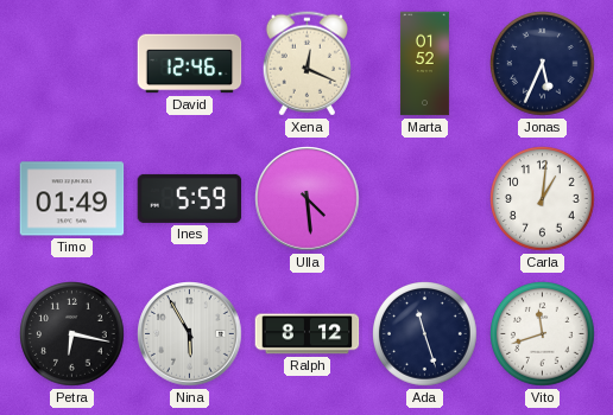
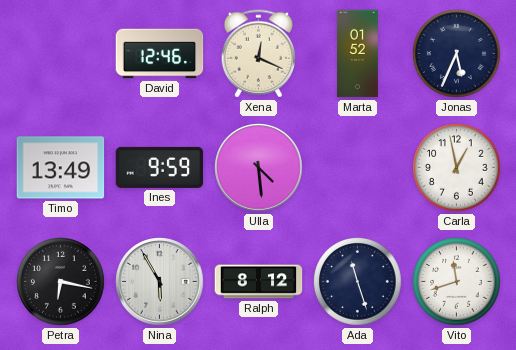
Timo: 01:49 -> 13:49
Ines: 5:59 -> 9:59
Carla: 1:01 -> 12:58
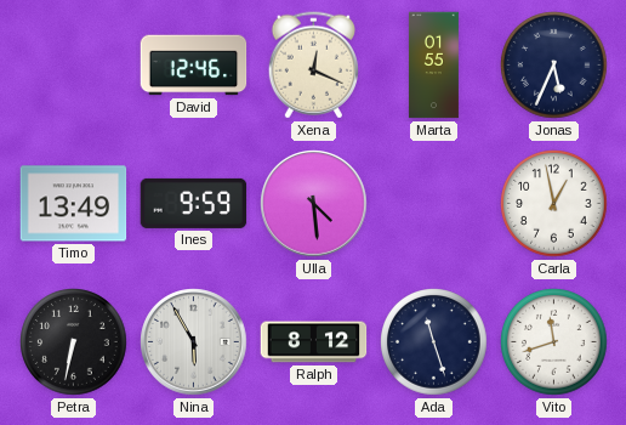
Marta: 01:52 -> 01:55
Petra: 6:17 -> 6:32
